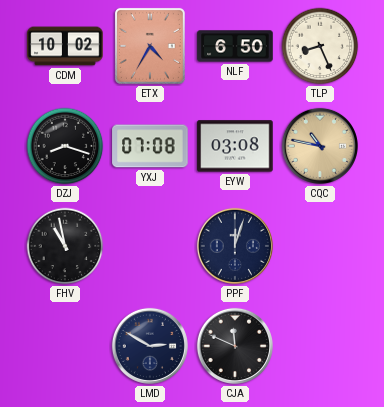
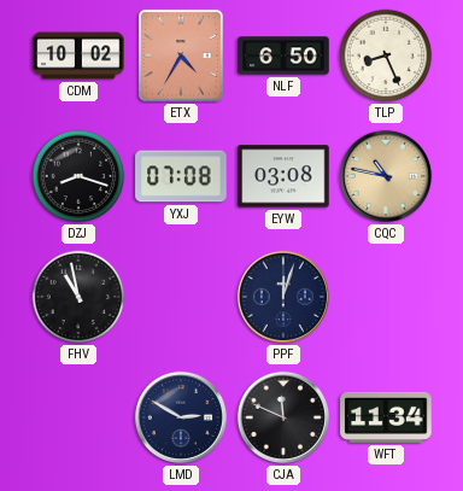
WFT: none -> 11:34
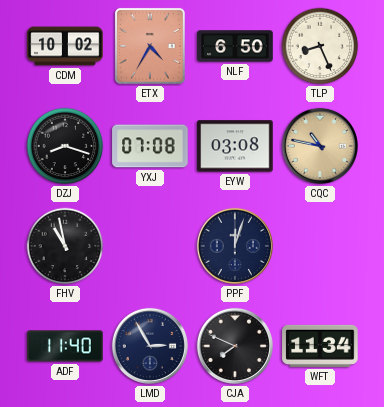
ADF: none -> 11:40
LMD: 2:50 -> 2:55
CJA: 11:49 -> 7:49
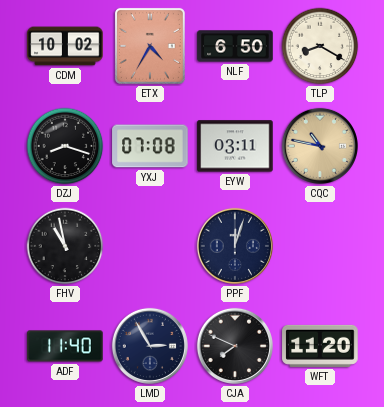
TLP: 8:26 -> 8:20
EYW: 03:08 -> 03:11
WFT: 11:34 -> 11:20
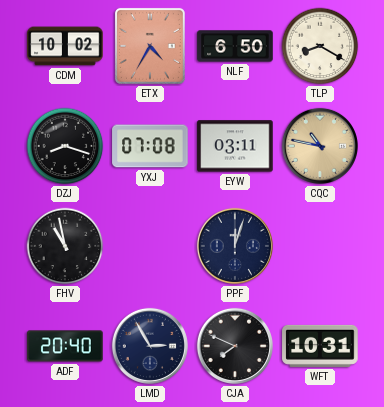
ADF: 11:40 -> 20:40
WFT: 11:20 -> 10:31
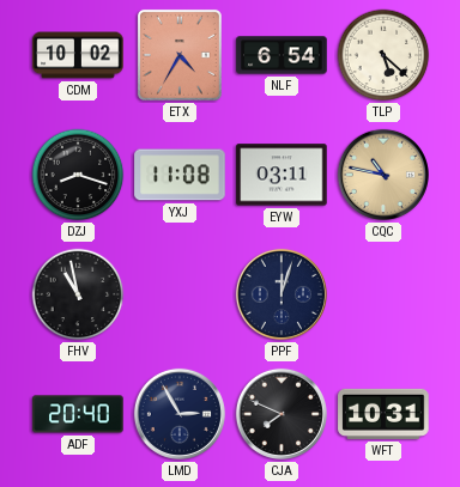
NLF: 6:50 -> 6:54
TLP: 8:20 -> 5:22
YXJ: 07:08 -> 11:08
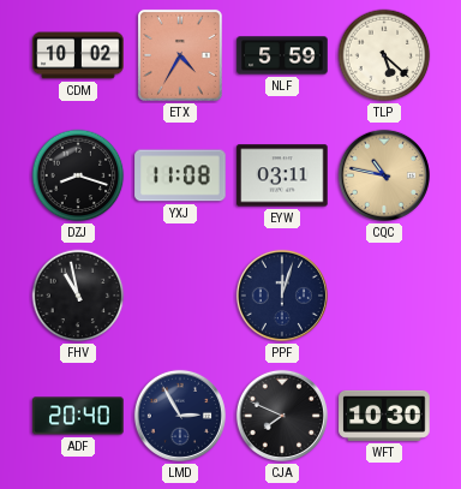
NLF: 6:54 -> 5:59
WFT: 10:31 -> 10:30
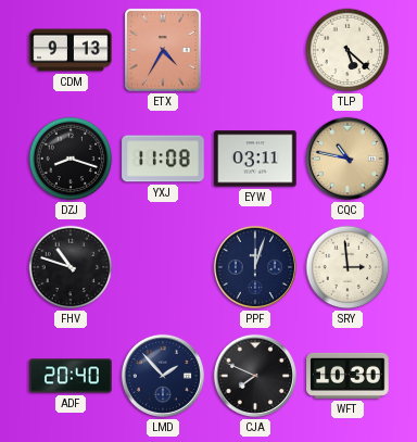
CDM: 10:02 -> 9:13
NLF: 5:59 -> none
FHV: 10:58 -> 10:48
SRY: none -> 2:59
LMD: 2:55 -> 1:53
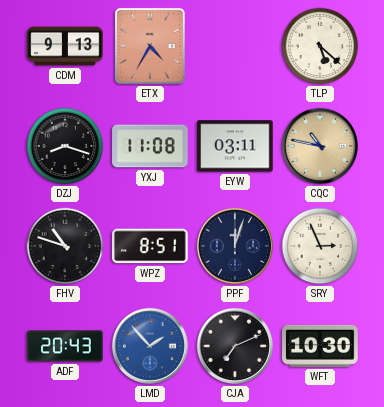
WPZ: none -> 8:51
SRY: 2:59 -> 2:56
ADF: 20:40 -> 20:43
LMD dial: navy -> blue
CJA: 7:49 -> 7:11
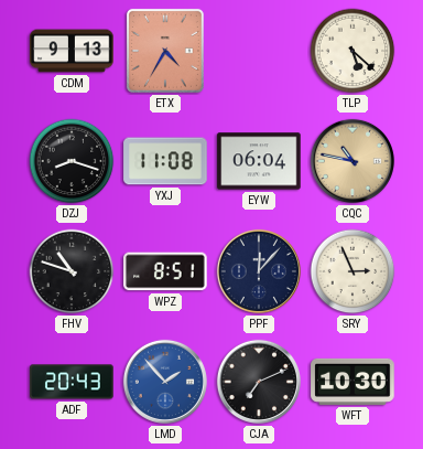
EYW: 03:11 -> 06:04
PPF: 12:03 -> 12:07
